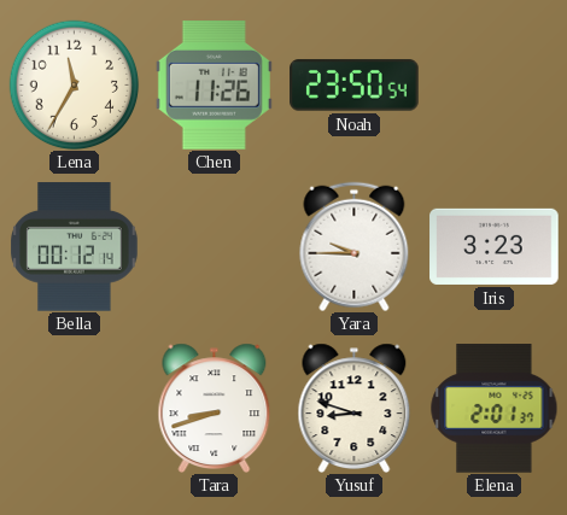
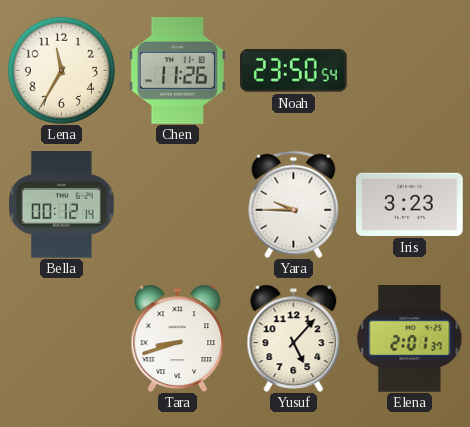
Yusuf: 8:48 -> 5:07
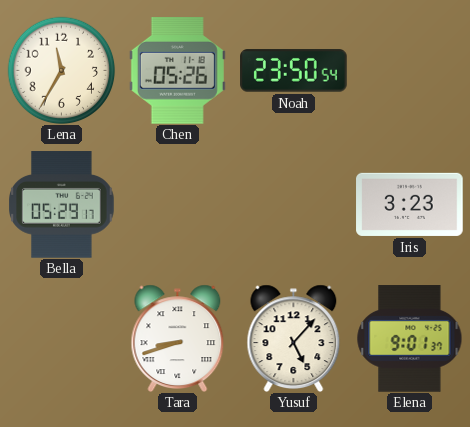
Chen: 11:26 -> 05:26
Bella: 00:12 -> 05:29
Yara: 9:45 -> none
Elena: 2:01 -> 9:01
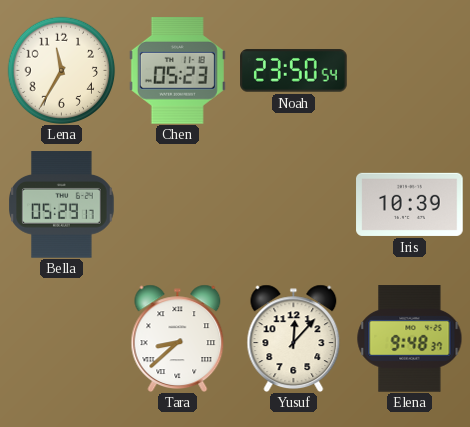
Chen: 05:26 -> 05:23
Iris: 3:23 -> 10:39
Tara: 8:42 -> 8:38
Yusuf: 5:07 -> 12:07
Elena: 9:01 -> 9:48
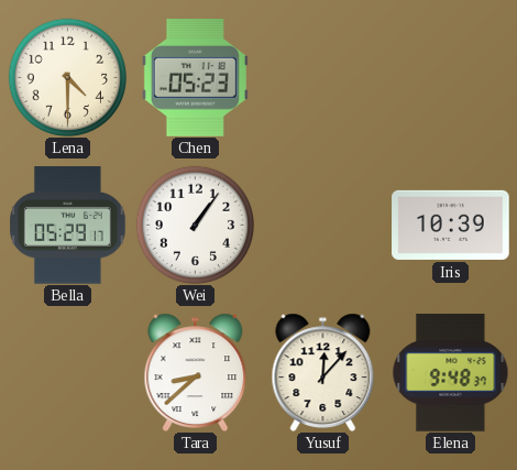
Lena: 11:35 -> 4:30
Noah: 23:50 -> none
Wei: none -> 1:06
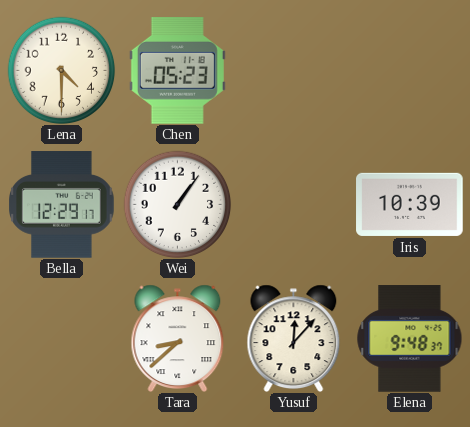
Bella: 05:29 -> 12:29
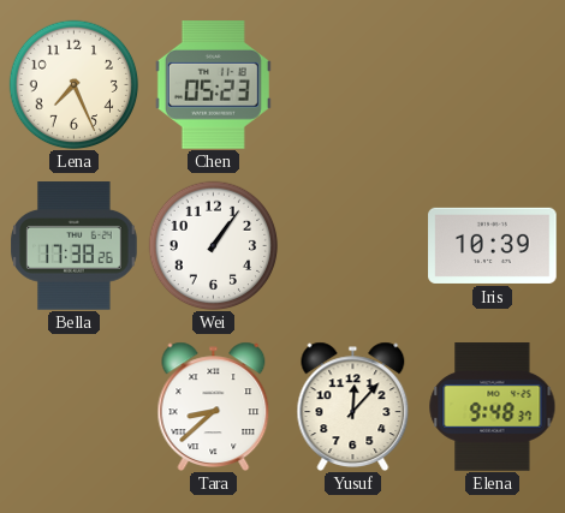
Lena: 4:30 -> 7:26
Bella: 12:29 -> 17:38
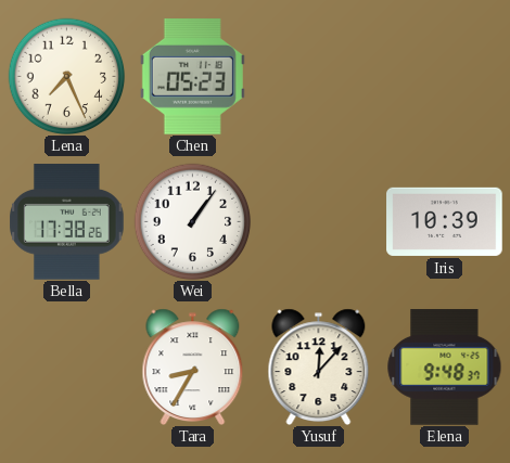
Tara: 8:38 -> 8:35
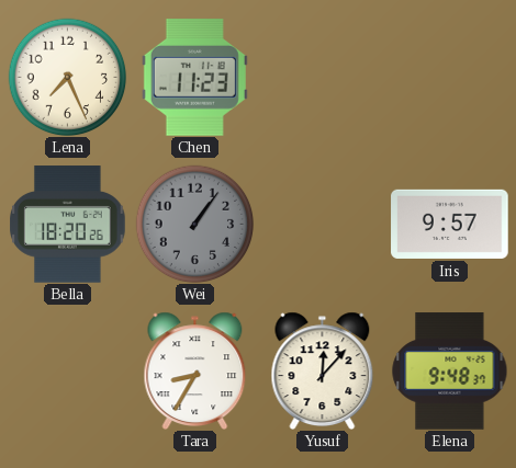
Chen: 05:23 -> 11:23
Bella: 17:38 -> 18:20
Wei dial: white -> grey
Iris: 10:39 -> 9:57
